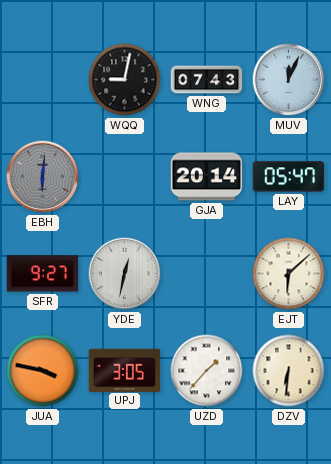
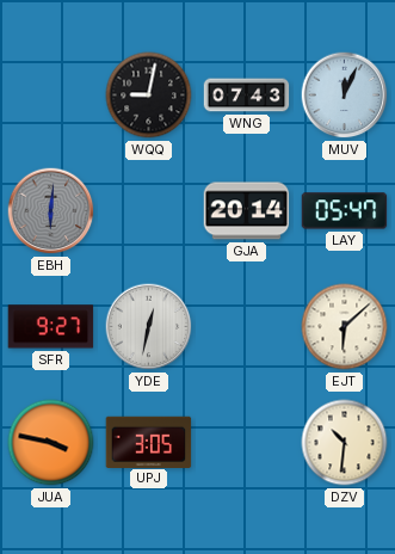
UZD: 1:37 -> none
DZV: 6:31 -> 10:31
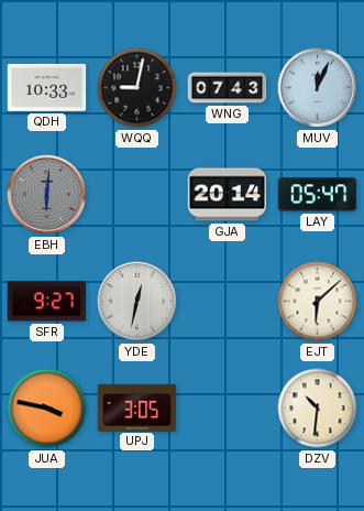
QDH: none -> 10:33
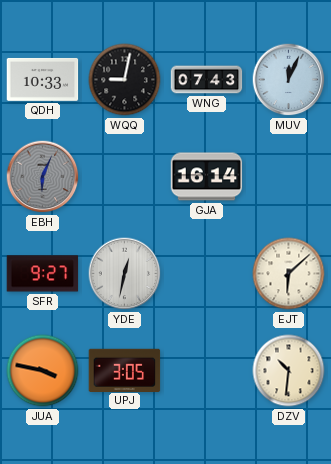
EBH: 6:01 -> 6:04
GJA: 20:14 -> 16:14
LAY: 05:47 -> none
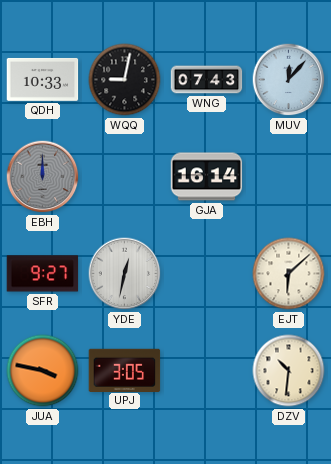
MUV: 12:04 -> 12:07
EBH: 6:04 -> 12:00
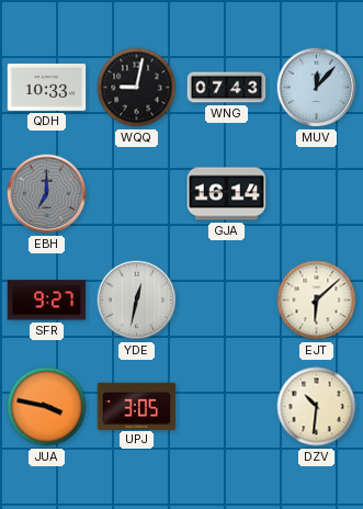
EBH: 12:00 -> 7:00
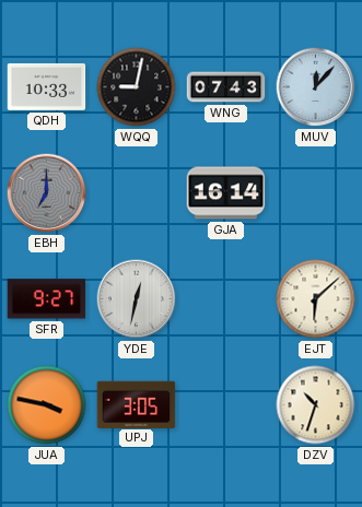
DZV: 10:31 -> 10:33
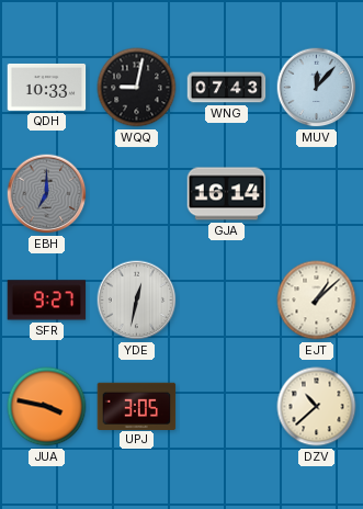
EJT: 6:08 -> 1:08
DZV: 10:33 -> 10:38
